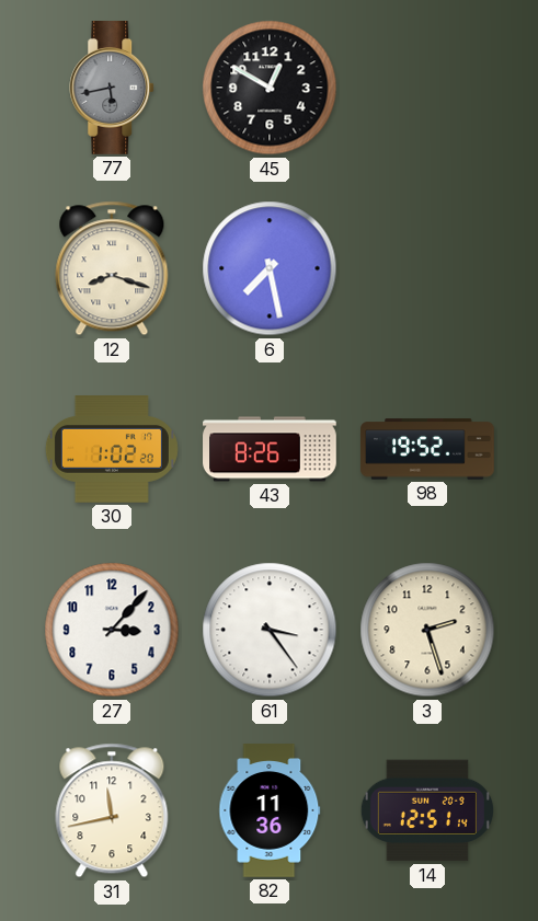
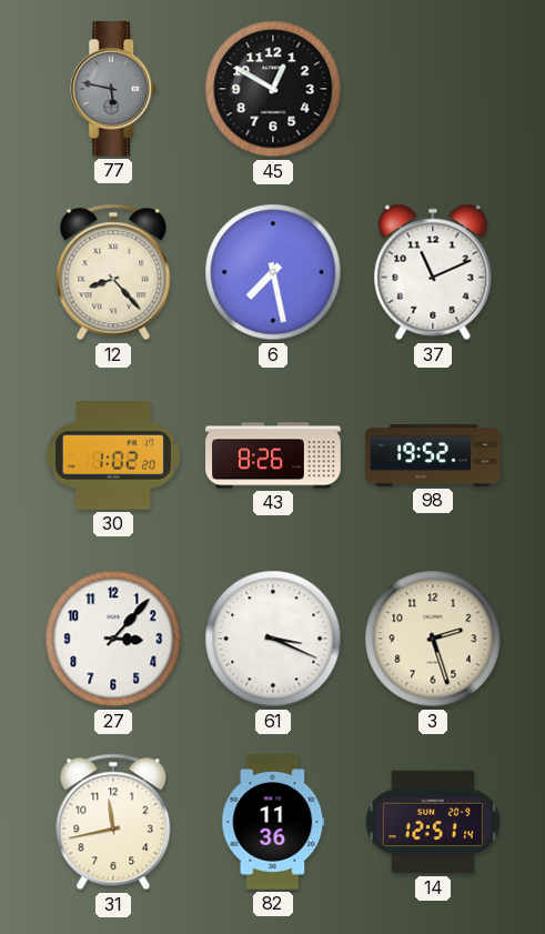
77: 5:43 -> 5:47
12: 8:18 -> 8:23
37: none -> 11:11
61: 3:24 -> 3:19
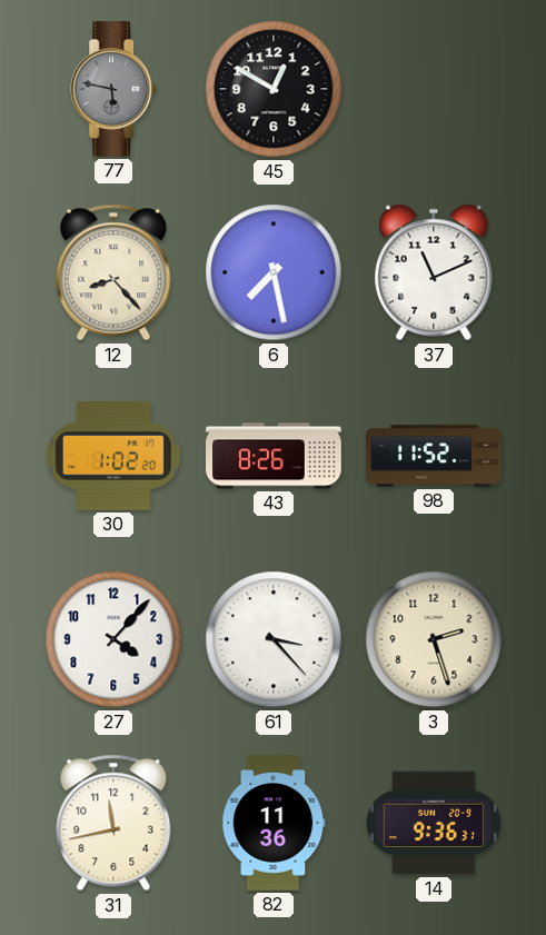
98: 19:52 -> 11:52
27: 3:07 -> 4:07
61: 3:19 -> 3:23
14: 12:51 -> 9:36
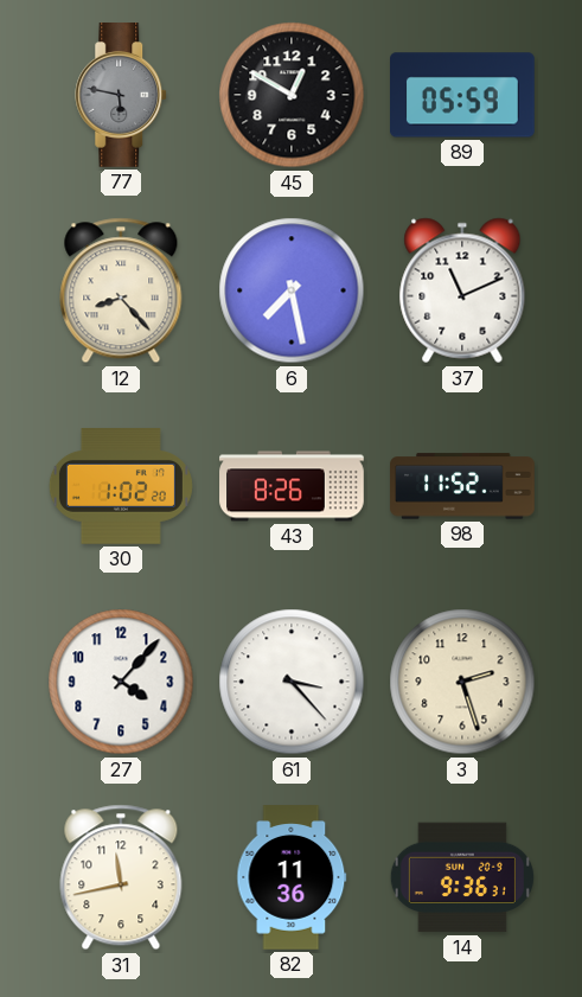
89: none -> 05:59
